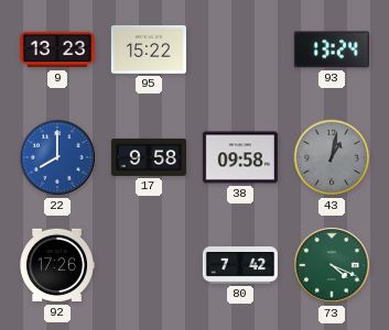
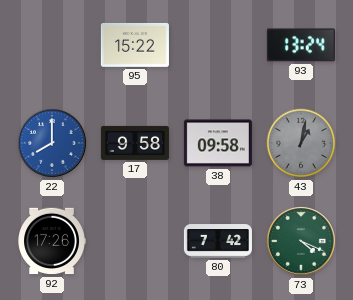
9: 13:23 -> none
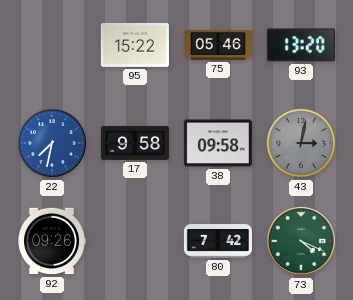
75: none -> 05:46
93: 13:24 -> 13:20
22: 8:00 -> 7:32
43: 1:02 -> 3:02
92: 17:26 -> 09:26
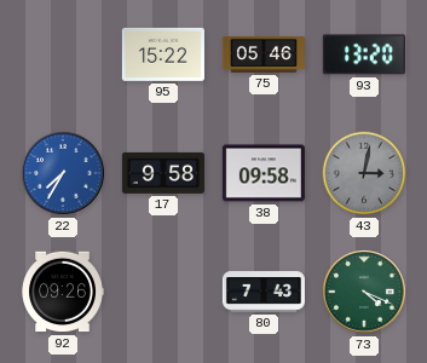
22: 7:32 -> 7:35
80: 7:42 -> 7:43
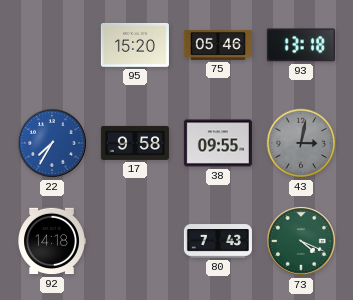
95: 15:22 -> 15:20
93: 13:20 -> 13:18
38: 09:58 -> 09:55
92: 09:26 -> 14:18
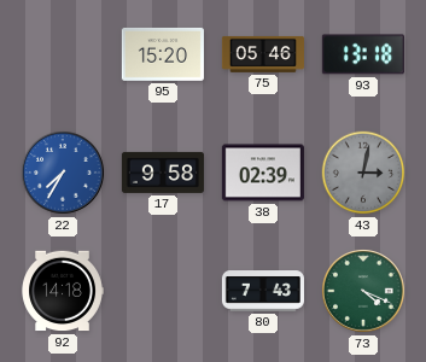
38: 09:55 -> 02:39
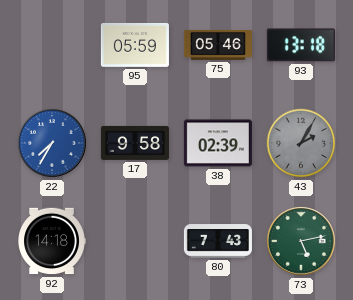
95: 15:20 -> 05:59
43: 3:02 -> 2:05
73: 4:19 -> 5:13
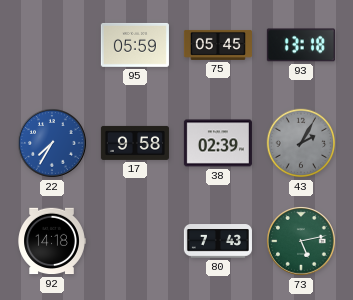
75: 05:46 -> 05:45
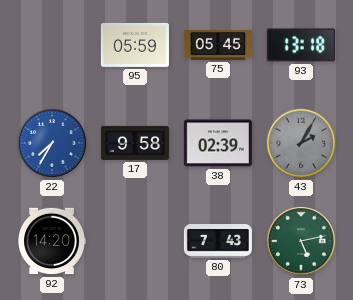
92: 14:18 -> 14:20
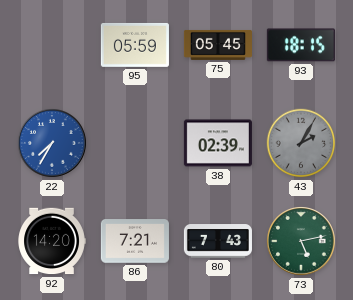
93: 13:18 -> 18:15
17: 9:58 -> none
86: none -> 7:21
